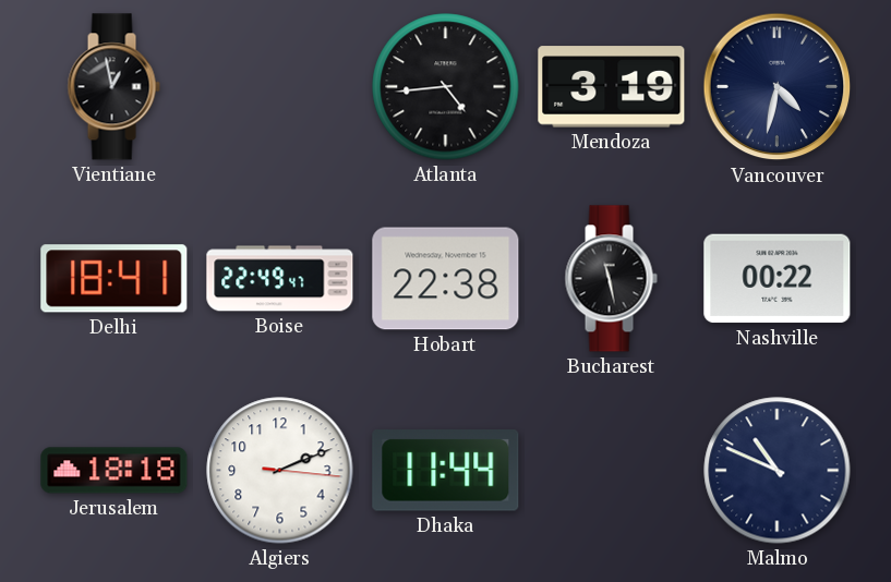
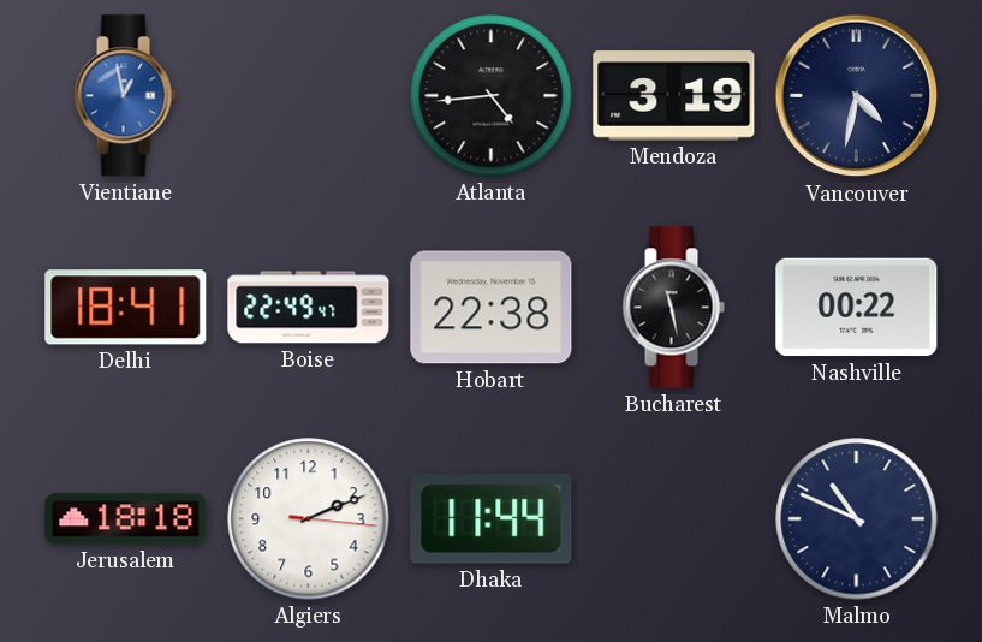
Vientiane dial: black -> blue
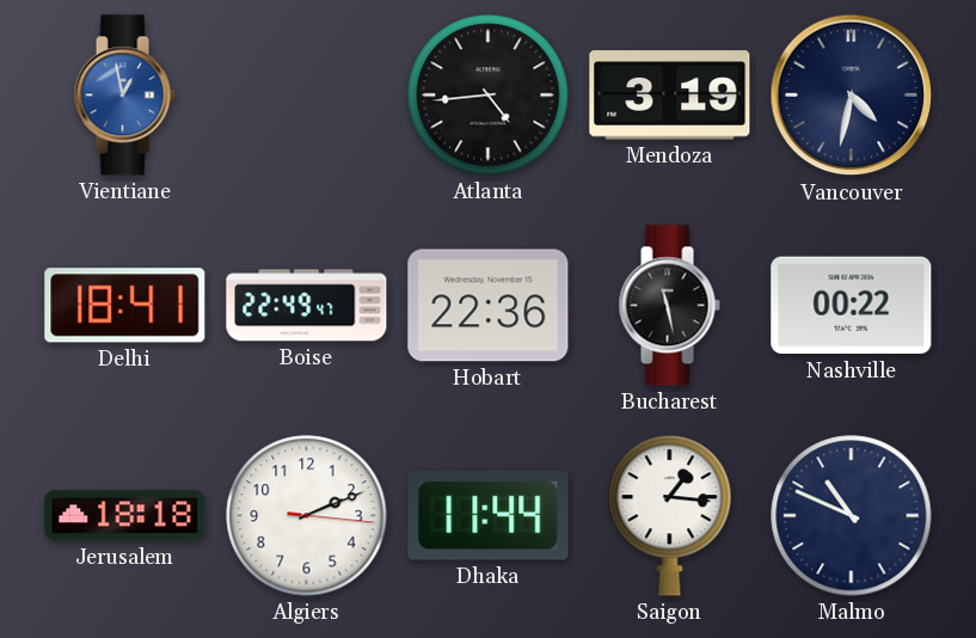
Hobart: 22:38 -> 22:36
Saigon: none -> 1:16
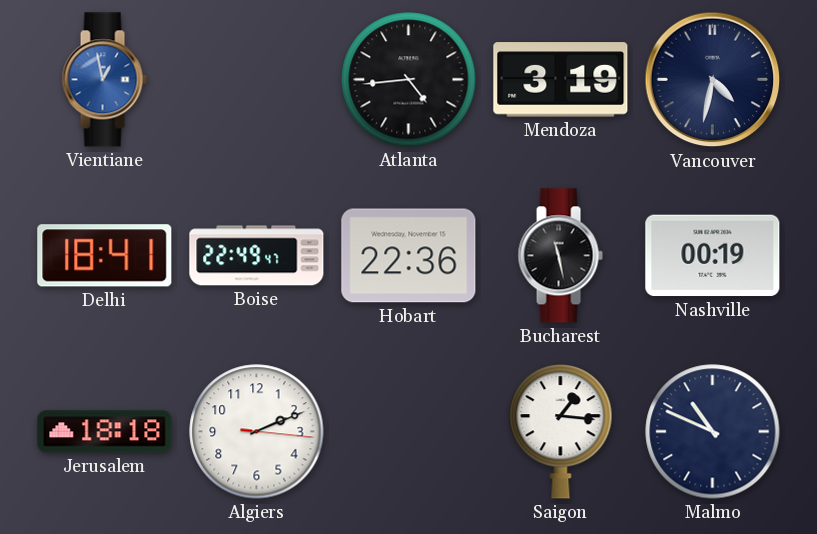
Nashville: 00:22 -> 00:19
Dhaka: 11:44 -> none
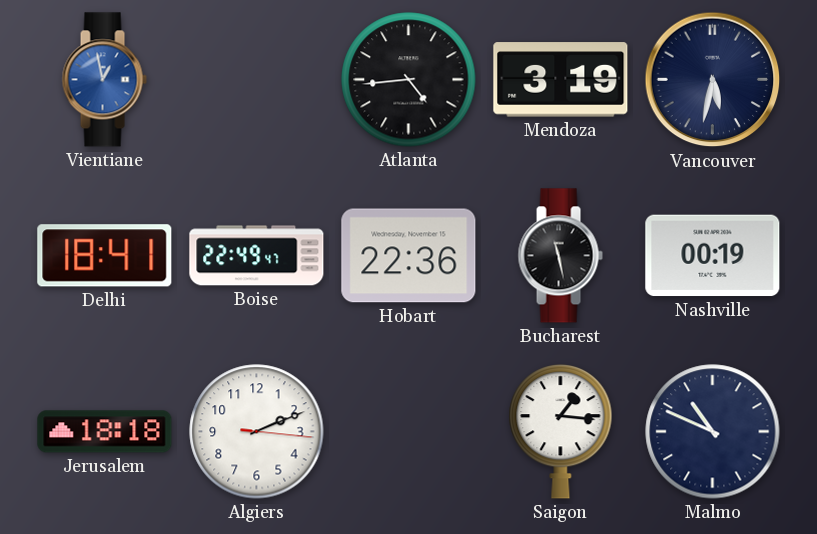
Vancouver: 4:32 -> 5:32
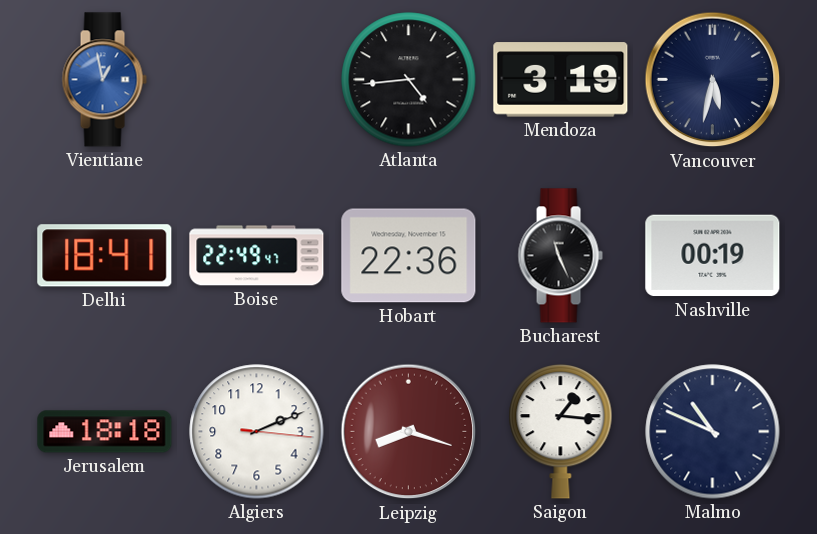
Bucharest: 11:28 -> 11:26
Leipzig: none -> 8:18
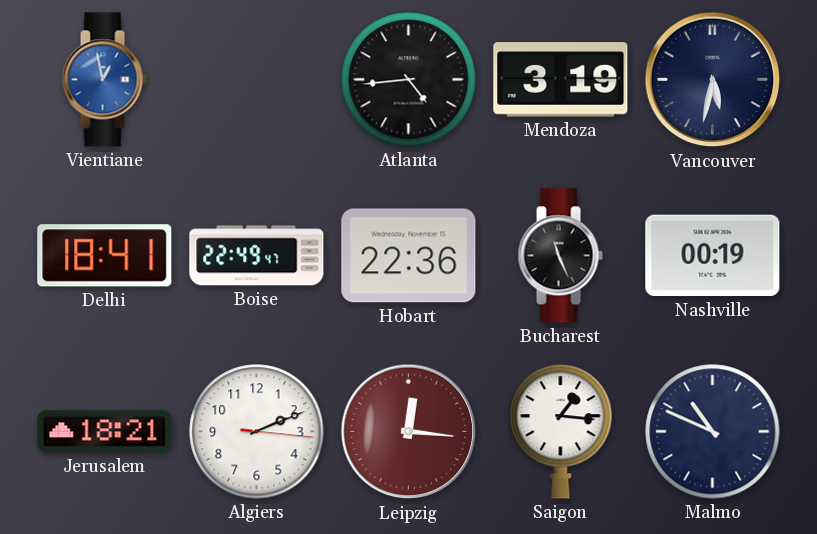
Jerusalem: 18:18 -> 18:21
Leipzig: 8:18 -> 12:16
